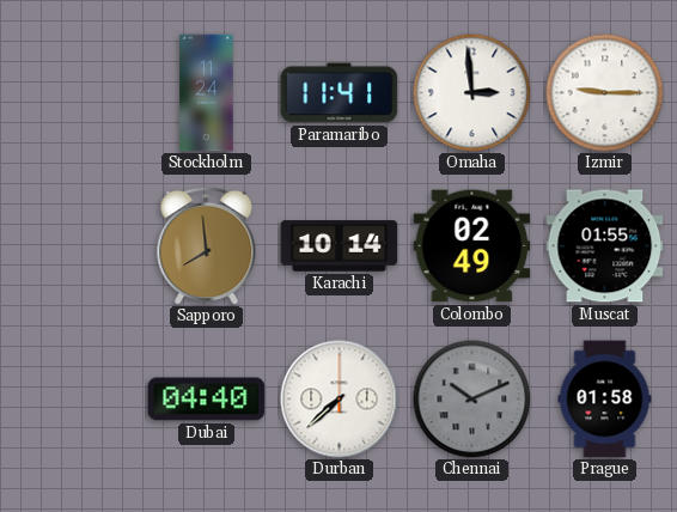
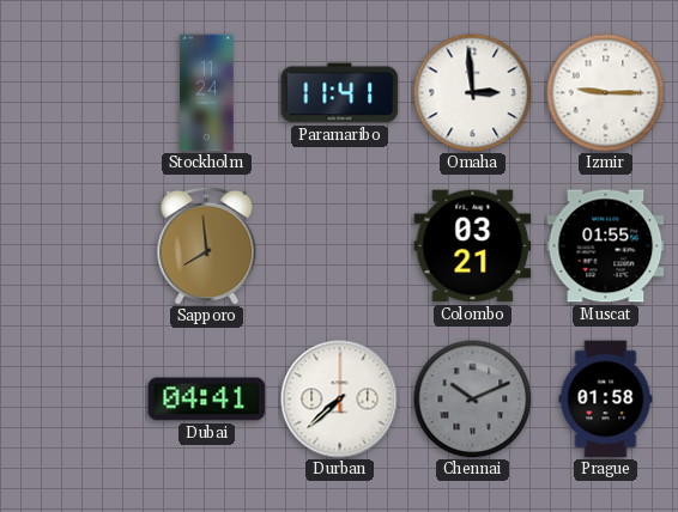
Karachi: 10:14 -> none
Colombo: 02:49 -> 03:21
Dubai: 04:40 -> 04:41
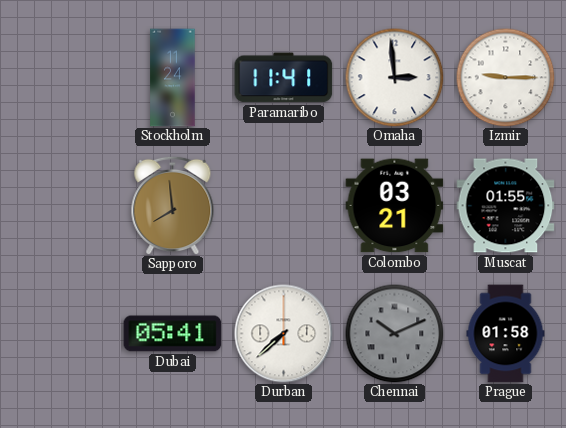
Dubai: 04:41 -> 05:41
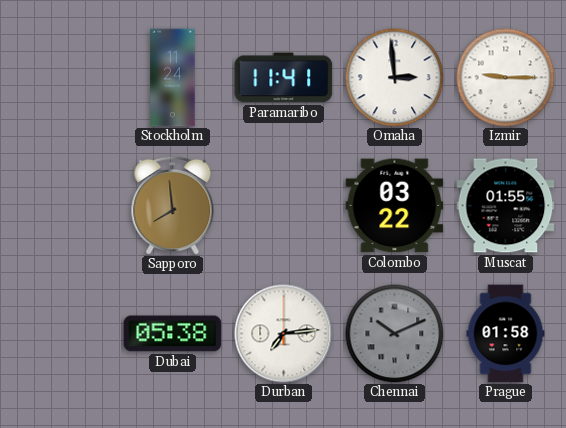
Colombo: 03:21 -> 03:22
Dubai: 05:41 -> 05:38
Durban: 7:38 -> 7:14
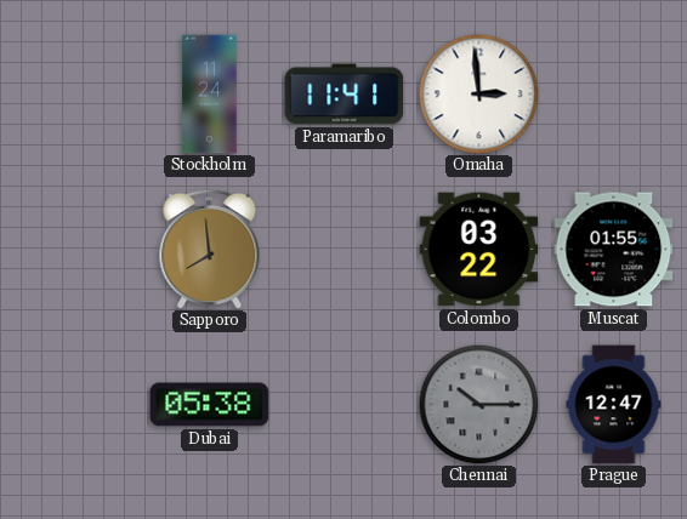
Izmir: 9:15 -> none
Durban: 7:14 -> none
Chennai: 10:11 -> 10:15
Prague: 01:58 -> 12:47
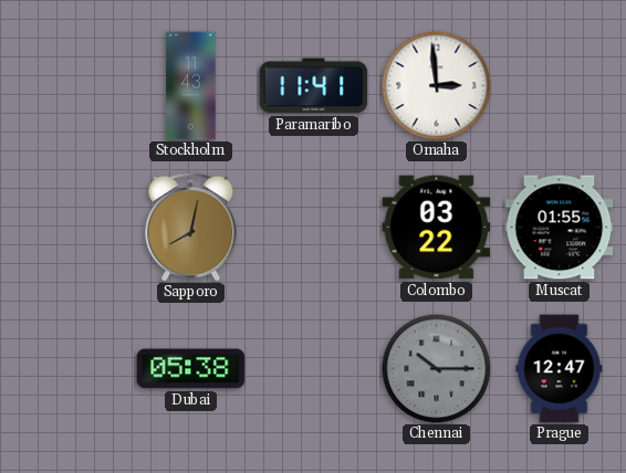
Stockholm: 11:24 -> 11:43
Sapporo: 7:59 -> 8:02
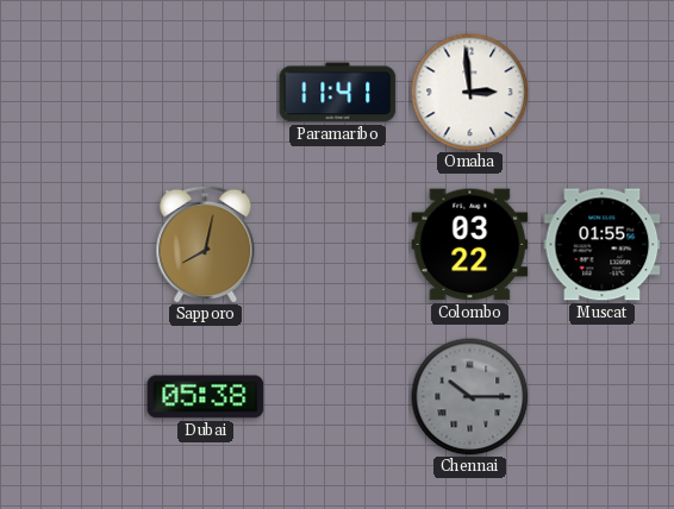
Stockholm: 11:43 -> none
Prague: 12:47 -> none
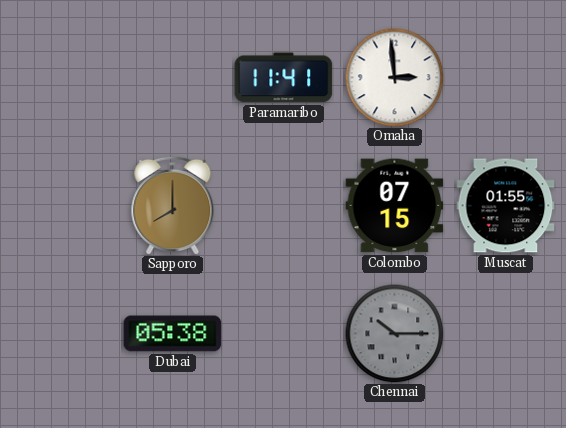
Sapporo: 8:02 -> 8:00
Colombo: 03:22 -> 07:15
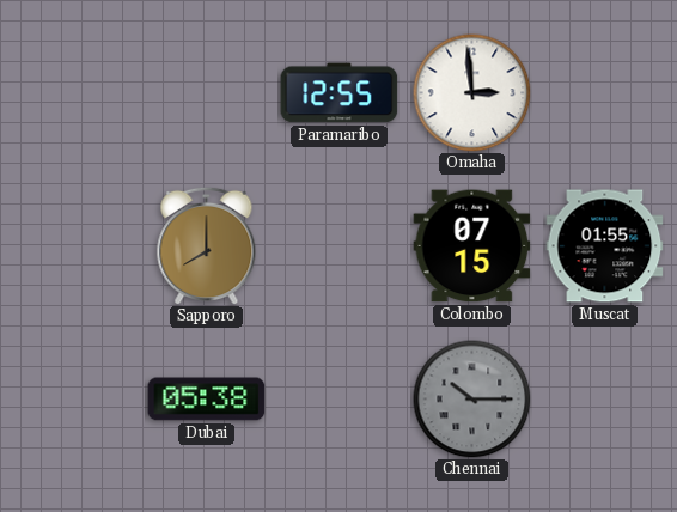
Paramaribo: 11:41 -> 12:55
